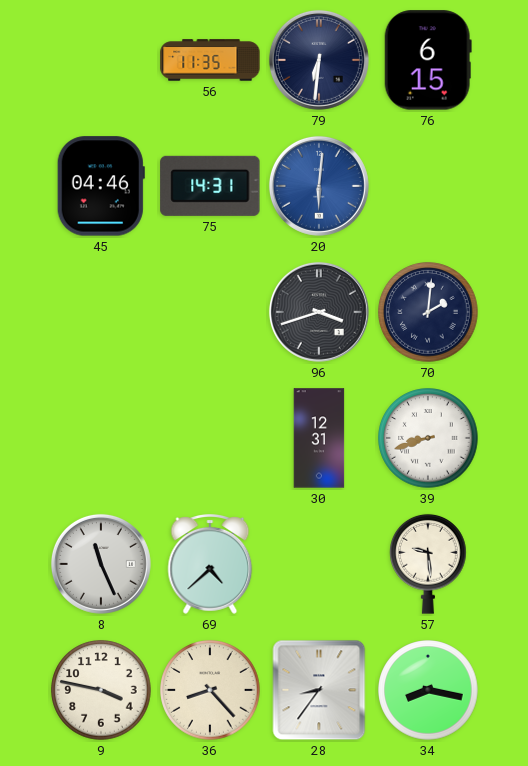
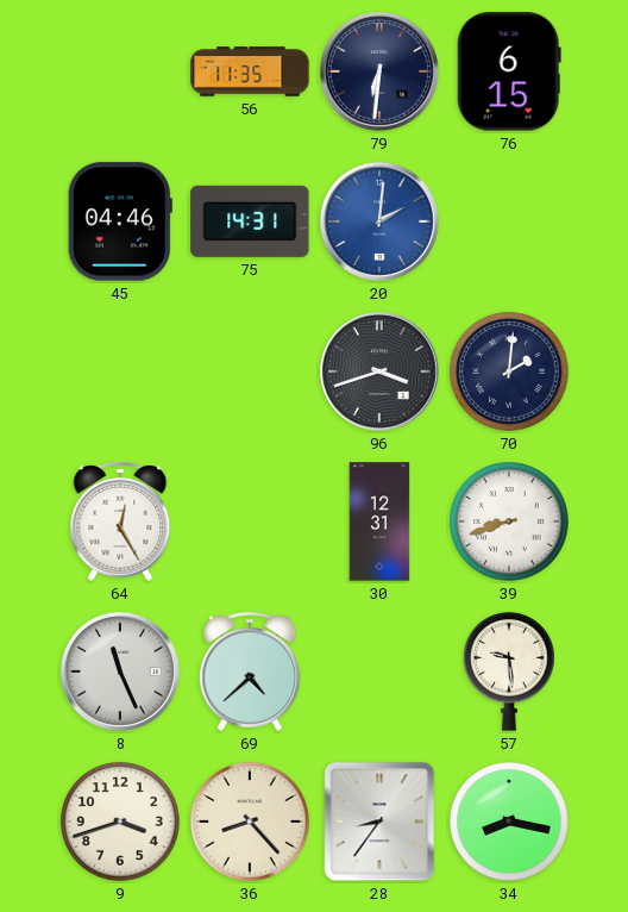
20: 6:01 -> 2:01
64: none -> 12:25
9: 3:47 -> 3:42
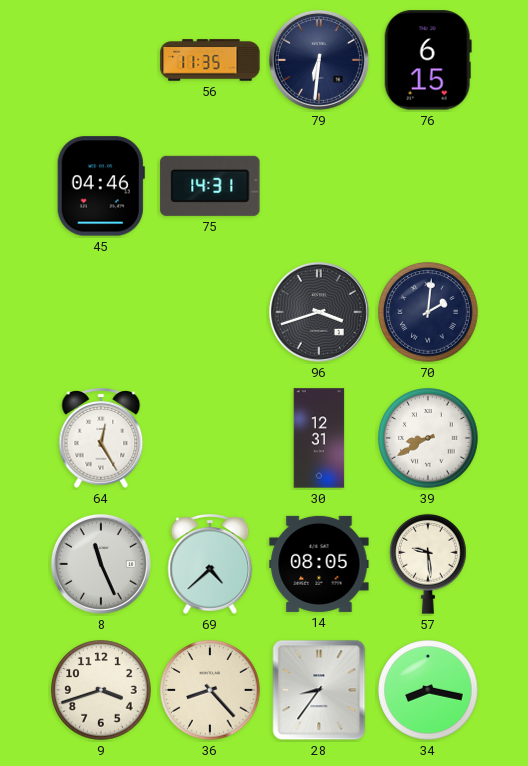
20: 2:01 -> none
39: 8:42 -> 8:40
14: none -> 08:05
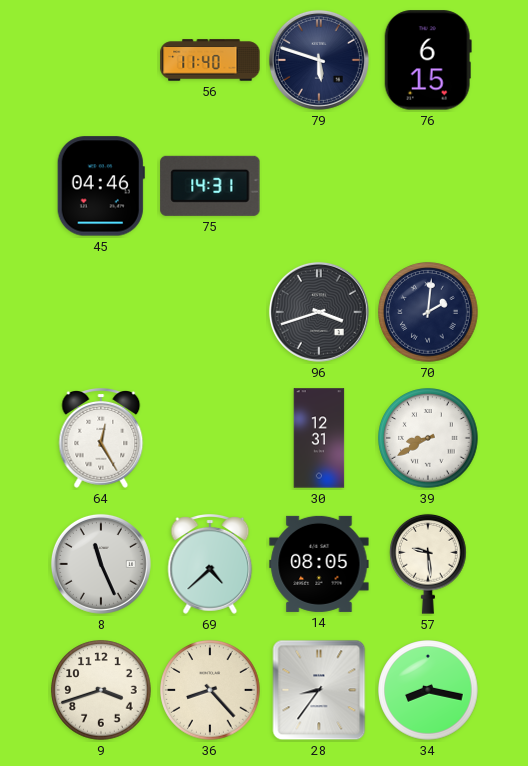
56: 11:35 -> 11:40
79: 6:31 -> 5:48
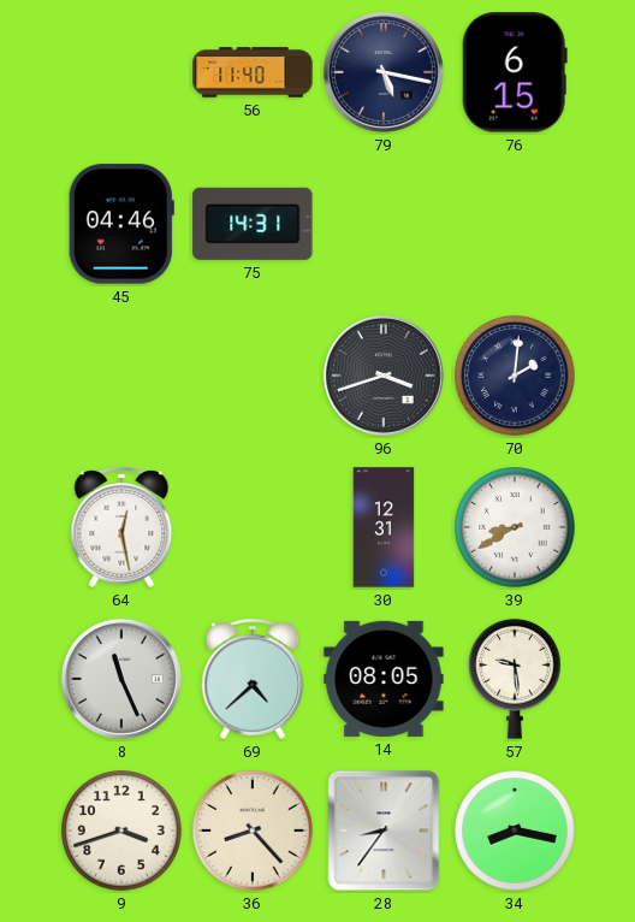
79: 5:48 -> 5:17
64: 12:25 -> 12:28
